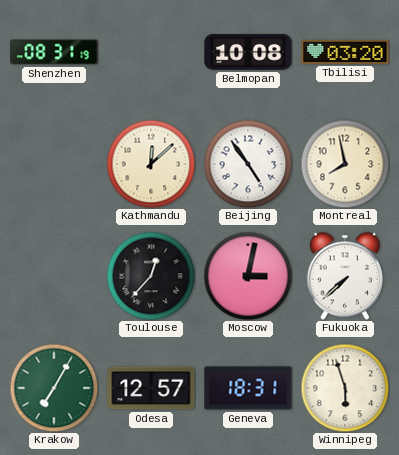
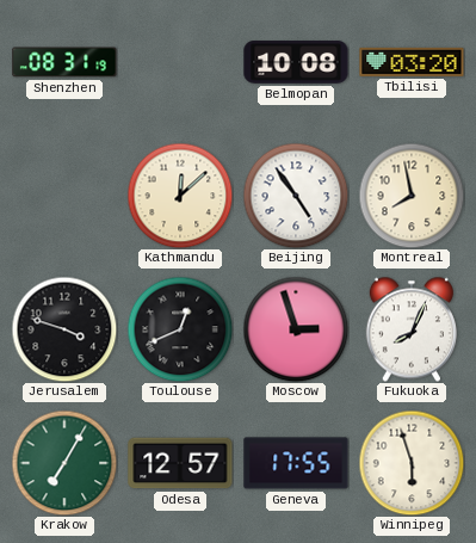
Jerusalem: none -> 3:48
Toulouse: 12:37 -> 12:41
Moscow: 3:02 -> 2:57
Fukuoka: 7:38 -> 8:04
Geneva: 18:31 -> 17:55
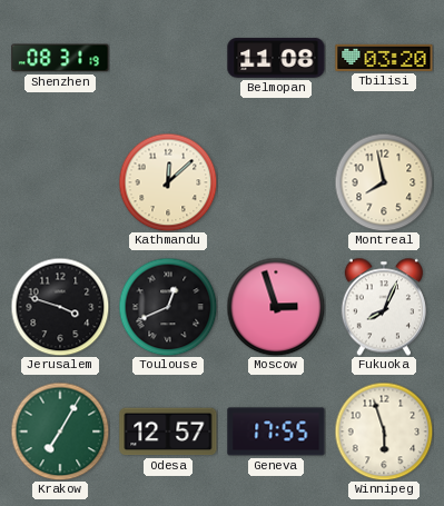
Belmopan: 10:08 -> 11:08
Beijing: 4:54 -> none
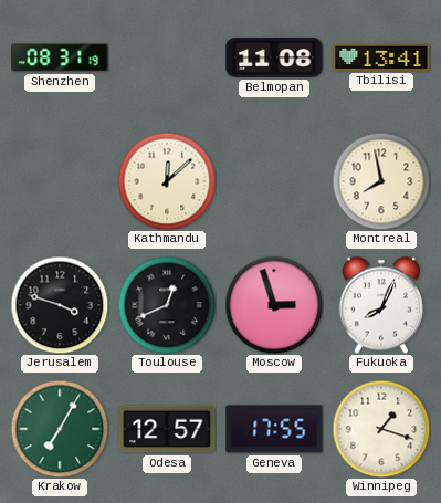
Tbilisi: 03:20 -> 13:41
Winnipeg: 5:57 -> 1:18
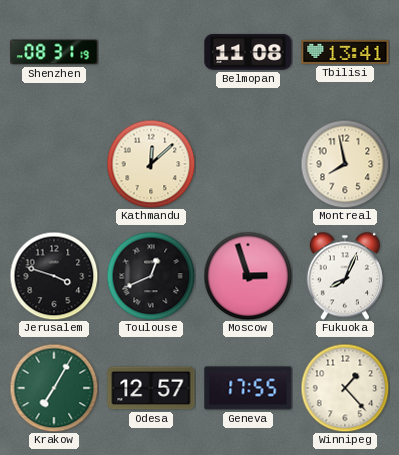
Winnipeg: 1:18 -> 1:23
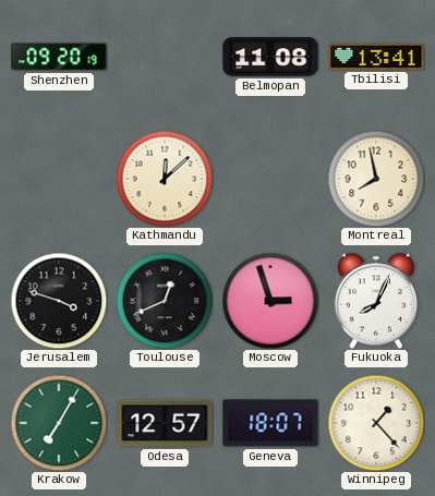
Shenzhen: 08:31 -> 09:20
Geneva: 17:55 -> 18:07
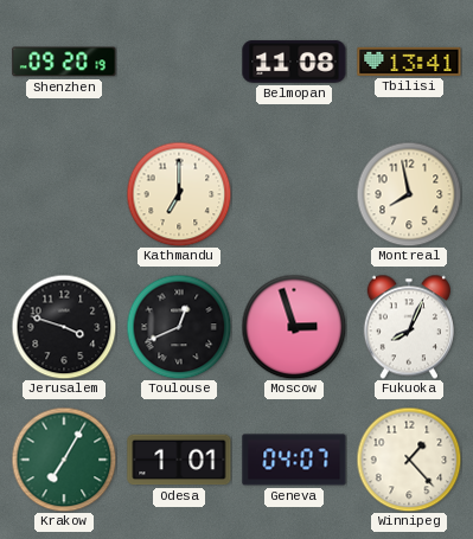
Kathmandu: 12:08 -> 7:00
Odesa: 12:57 -> 1:01
Geneva: 18:07 -> 04:07
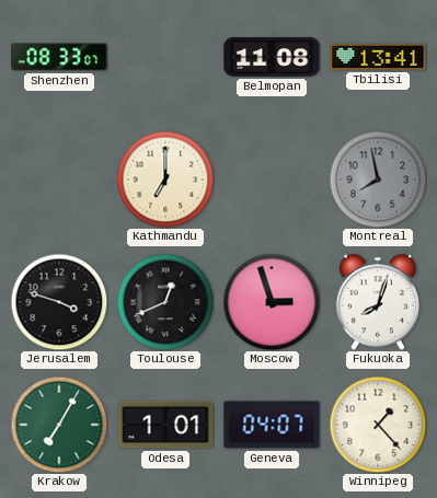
Shenzhen: 09:20 -> 08:33
Montreal dial: cream -> grey
Fukuoka: 8:04 -> 8:03
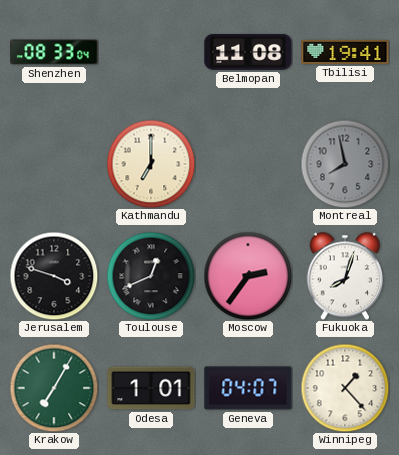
Shenzhen: 08:33:07 -> 08:33:04
Tbilisi: 13:41 -> 19:41
Moscow: 2:57 -> 2:36
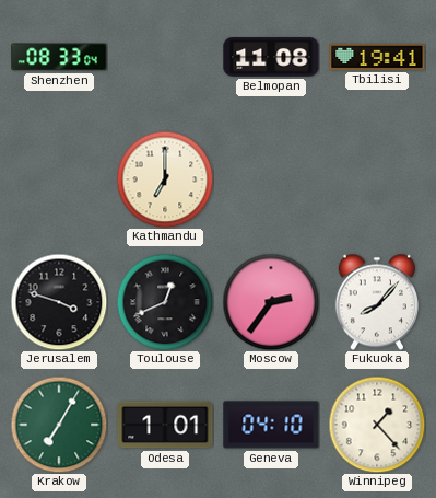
Montreal: 7:58 -> none
Fukuoka: 8:03 -> 8:07
Geneva: 04:07 -> 04:10
